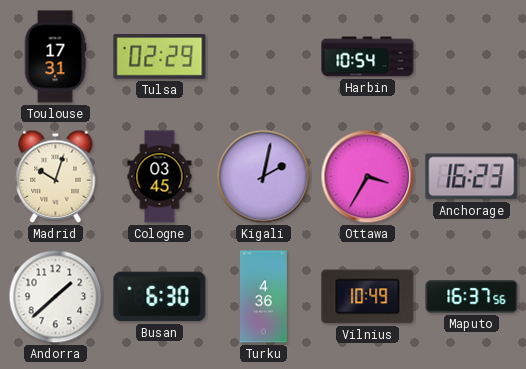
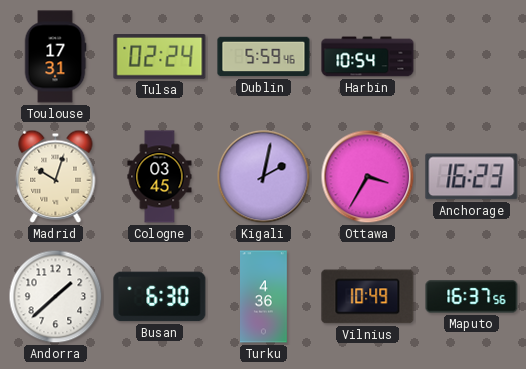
Tulsa: 02:29 -> 02:24
Dublin: none -> 5:59
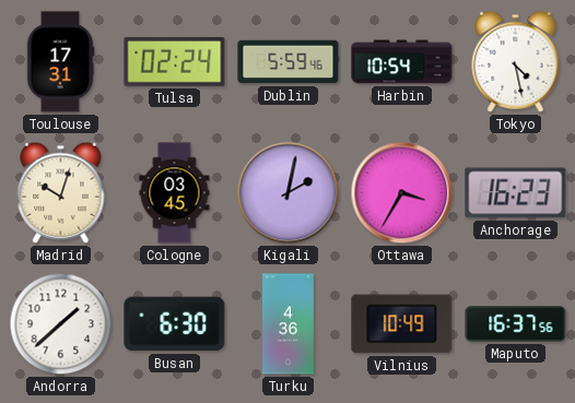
Tokyo: none -> 4:28
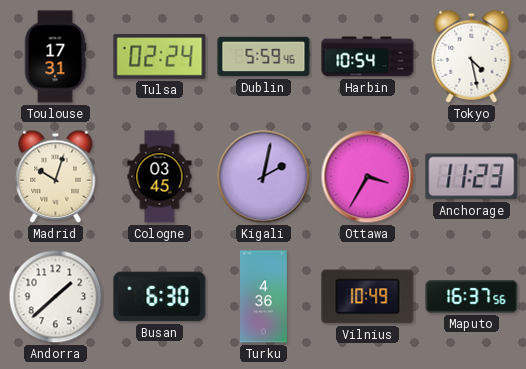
Anchorage: 16:23 -> 11:23
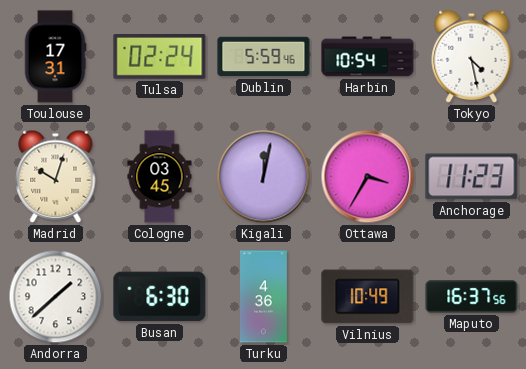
Kigali: 2:02 -> 12:02
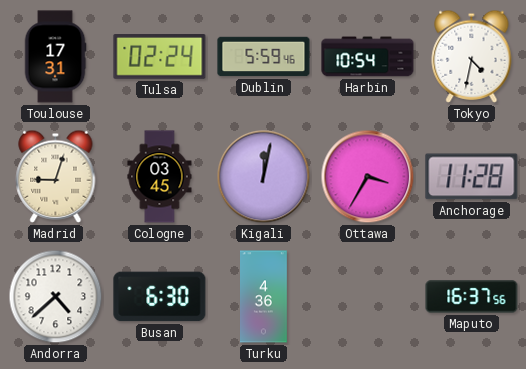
Tokyo: 4:28 -> 4:32
Madrid: 10:03 -> 9:03
Anchorage: 11:23 -> 11:28
Andorra: 1:38 -> 4:38
Vilnius: 10:49 -> none
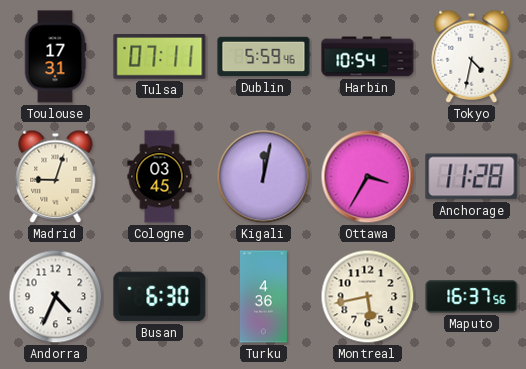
Tulsa: 02:24 -> 07:11
Andorra: 4:38 -> 4:34
Montreal: none -> 5:43
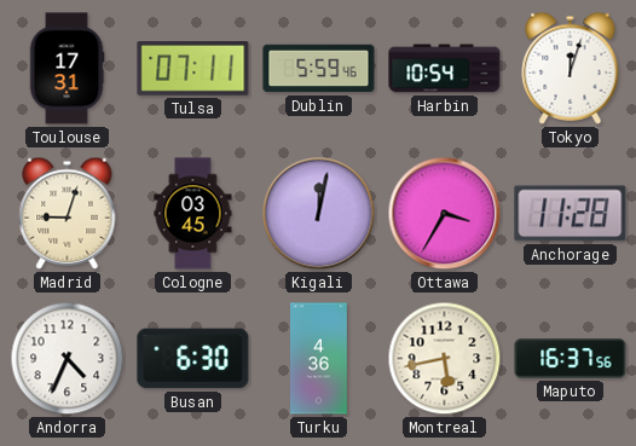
Tokyo: 4:32 -> 12:03
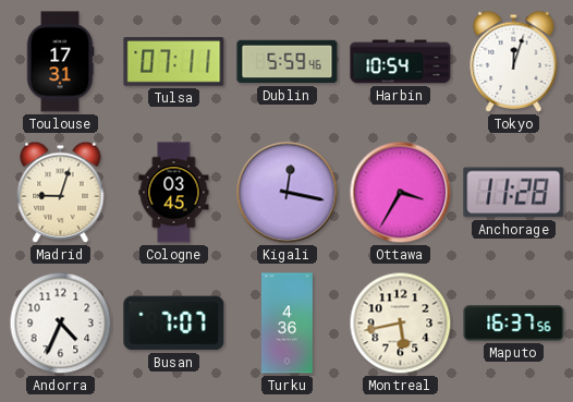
Kigali: 12:02 -> 12:17
Busan: 6:30 -> 7:07
